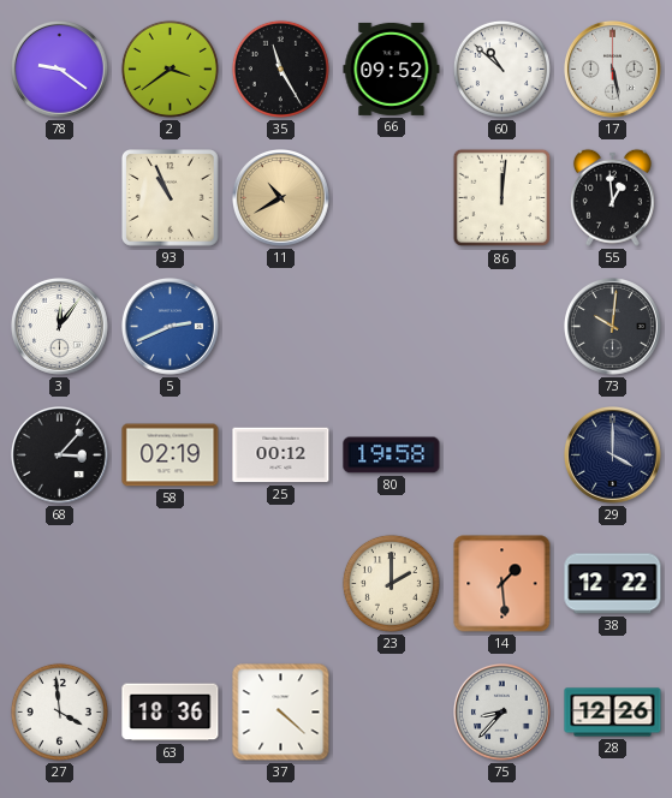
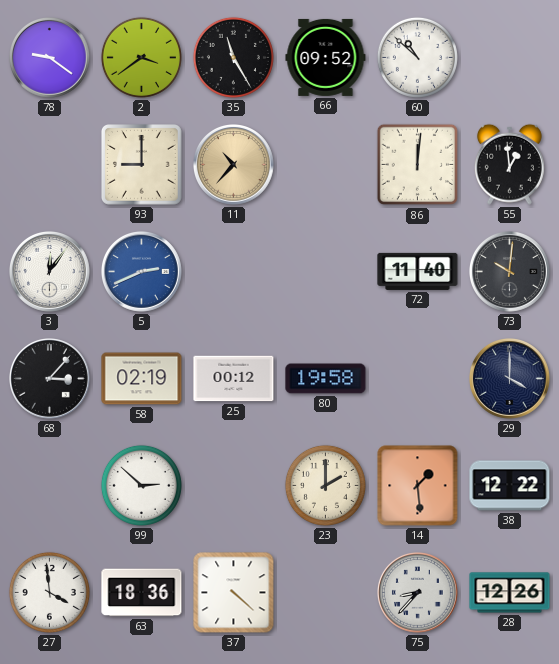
17: 5:28 -> none
93: 10:56 -> 9:00
11: 10:40 -> 10:37
72: none -> 11:40
99: none -> 2:52
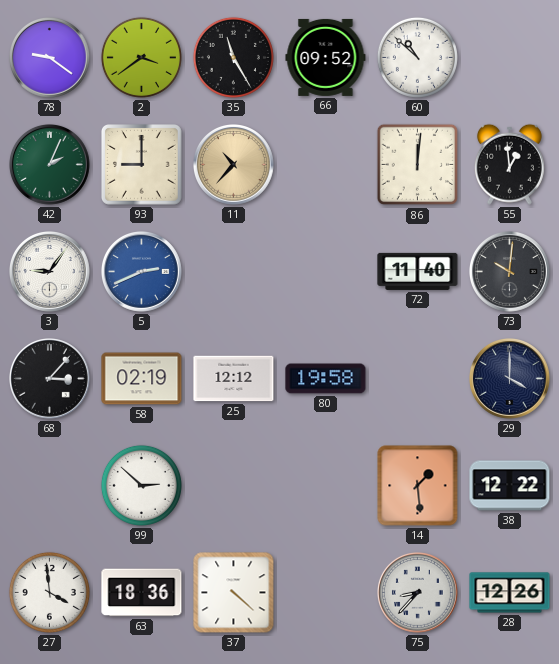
42: none -> 2:04
3: 12:06 -> 9:06
25: 00:12 -> 12:12
23: 2:00 -> none
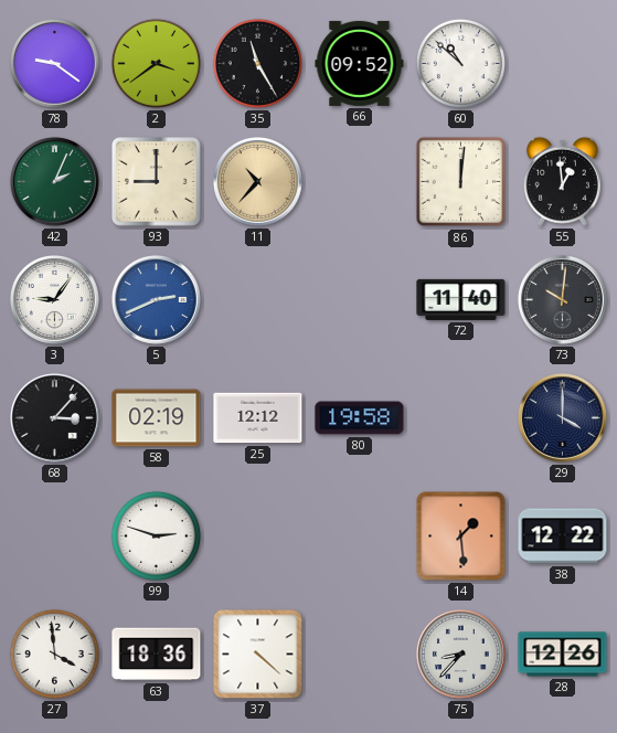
99: 2:52 -> 2:48
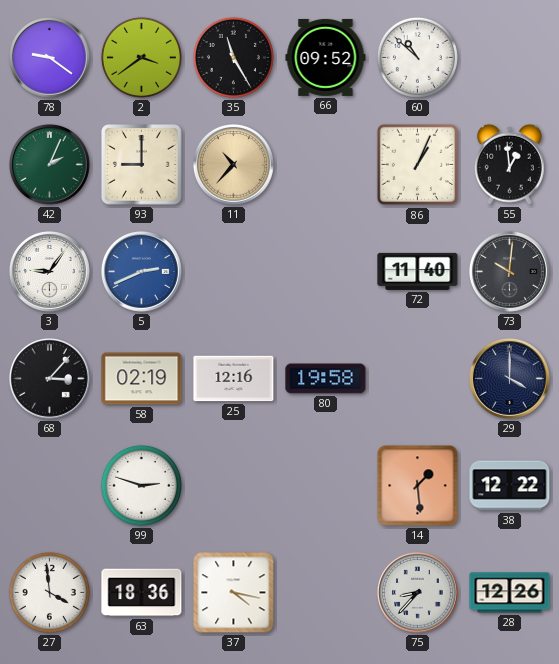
86: 12:01 -> 1:04
25: 12:12 -> 12:16
37: 4:22 -> 4:17
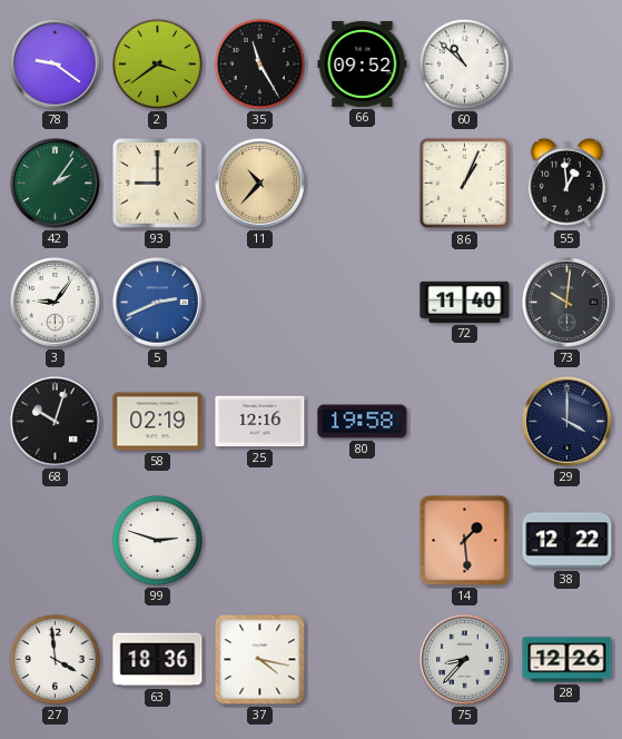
42: 2:04 -> 2:06
68: 3:07 -> 10:03
